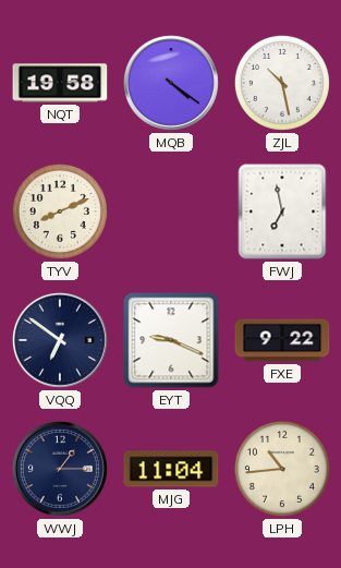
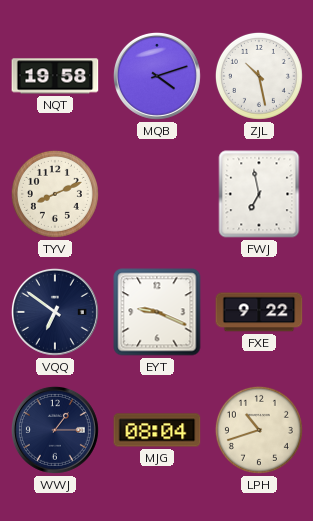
MQB: 4:21 -> 4:12
MJG: 11:04 -> 08:04
LPH: 10:44 -> 10:42
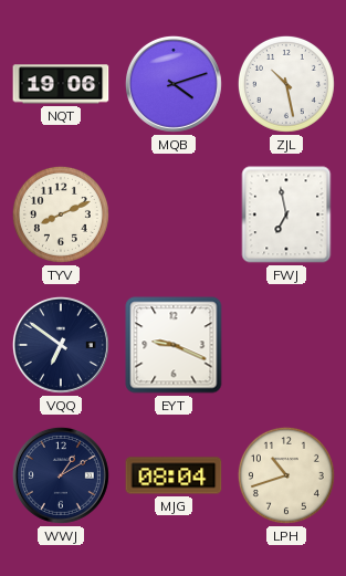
NQT: 19:58 -> 19:06
FXE: 9:22 -> none
WWJ: 1:15 -> 1:10
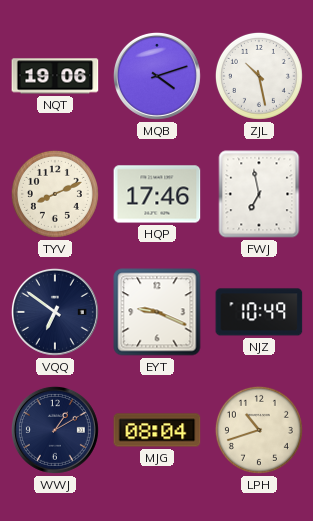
HQP: none -> 17:46
NJZ: none -> 10:49
